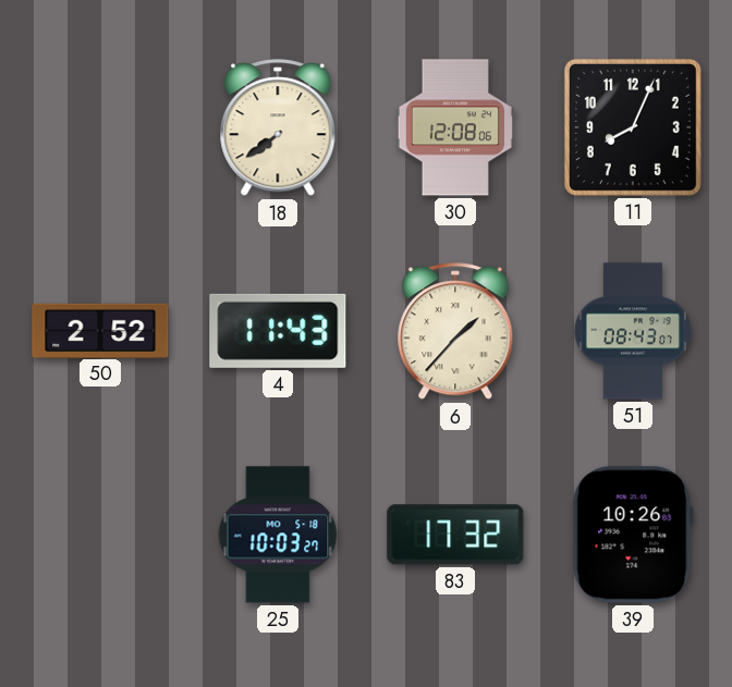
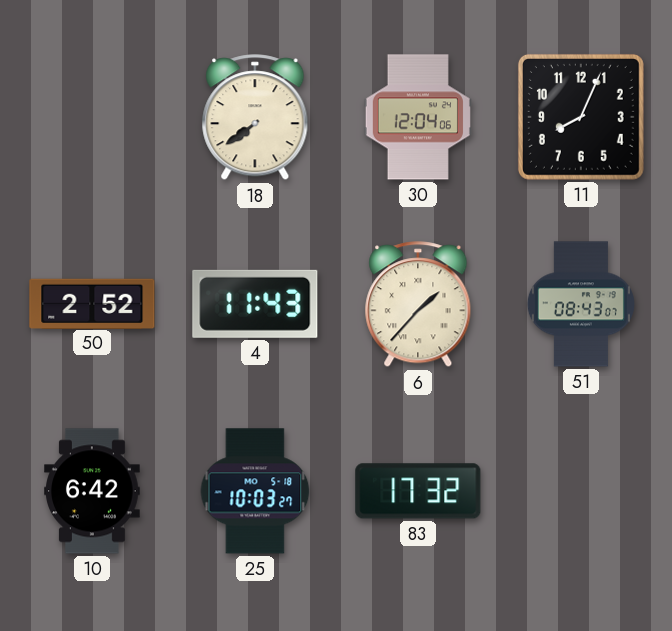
30: 12:08 -> 12:04
10: none -> 6:42
39: 10:26 -> none
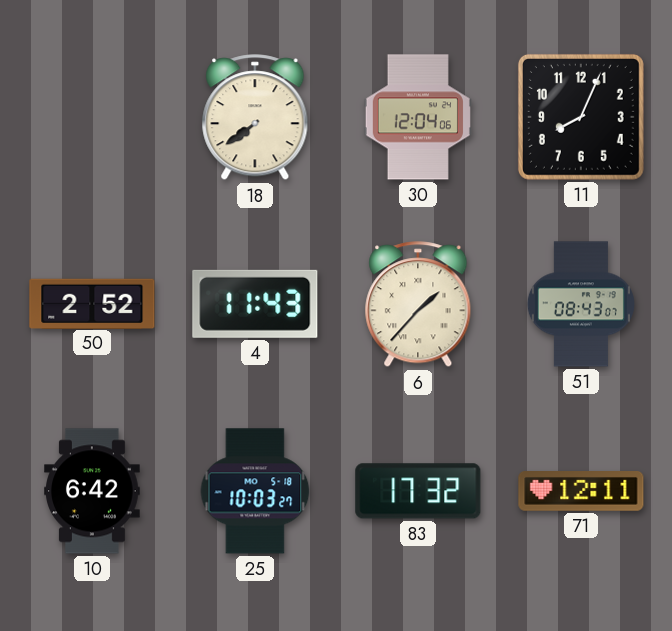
71: none -> 12:11
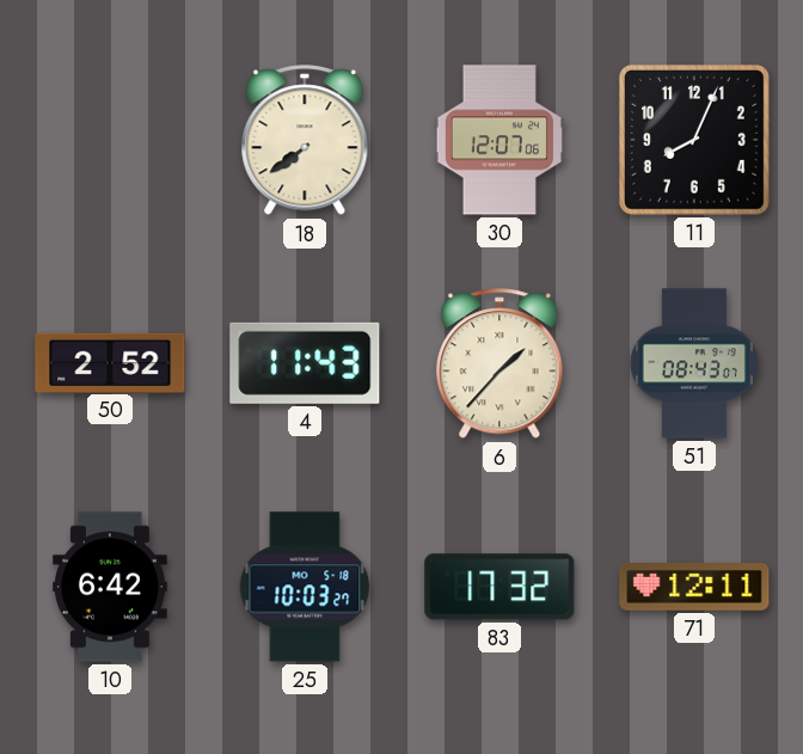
30: 12:04 -> 12:07
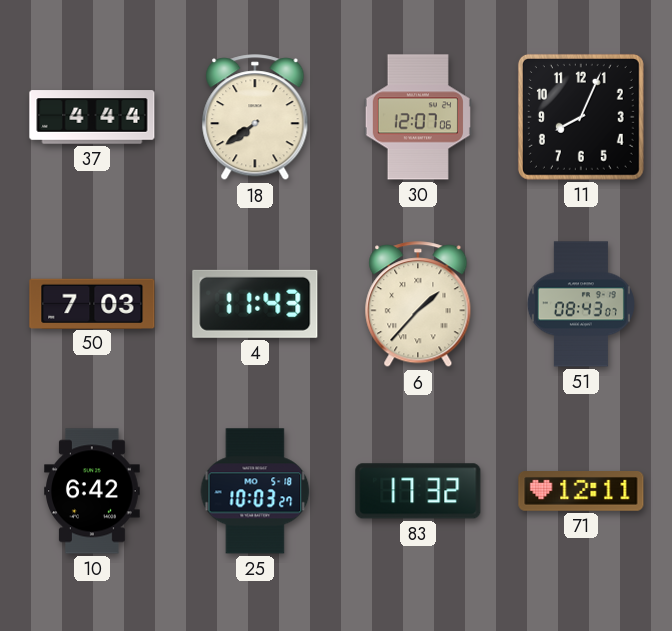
37: none -> 4:44
50: 2:52 -> 7:03
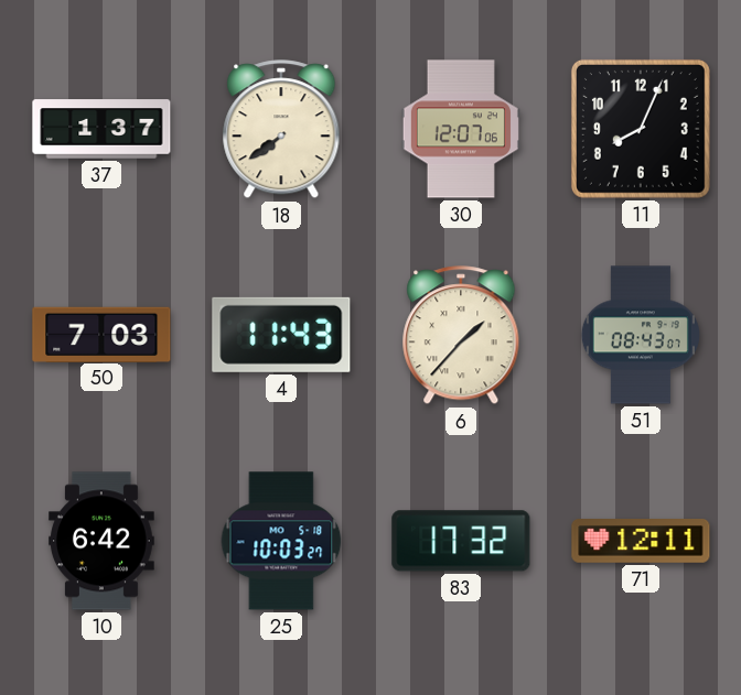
37: 4:44 -> 1:37
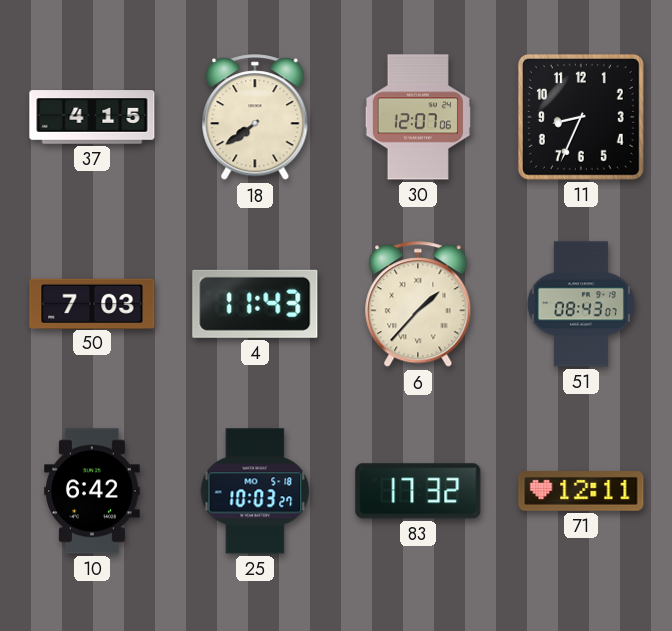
37: 1:37 -> 4:15
11: 8:04 -> 8:34
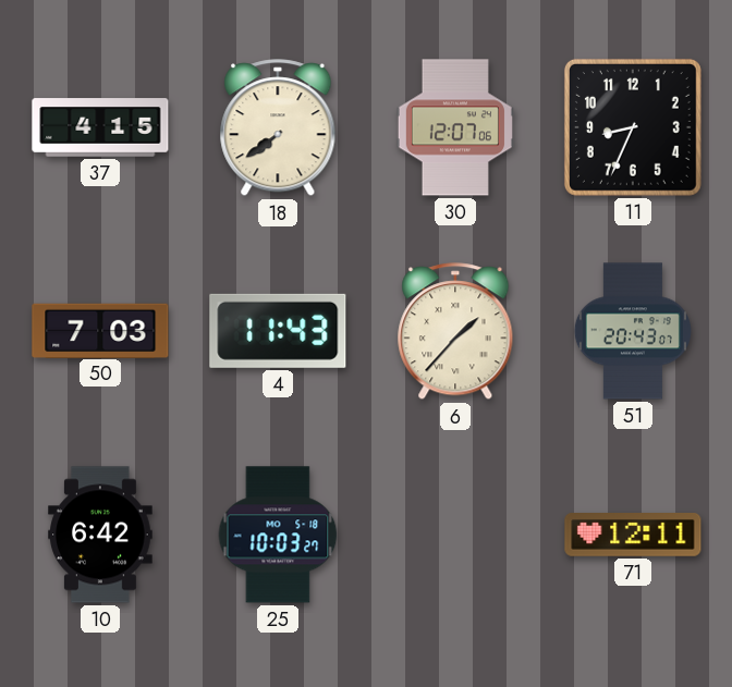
51: 08:43 -> 20:43
83: 17:32 -> none
